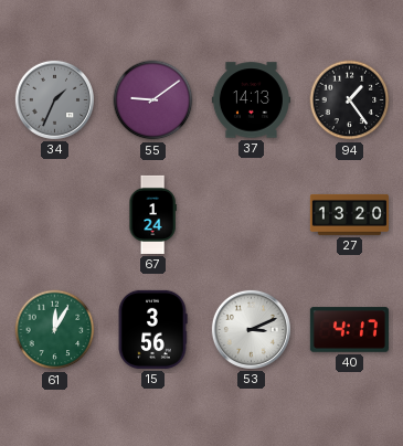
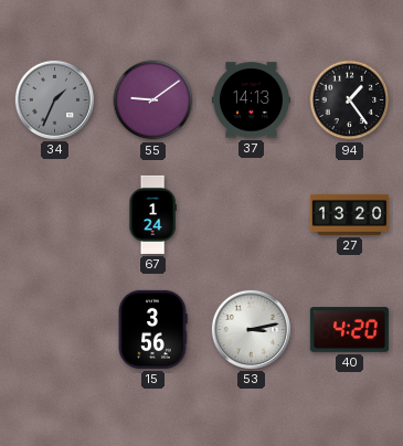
61: 12:05 -> none
53: 3:11 -> 3:13
40: 4:17 -> 4:20
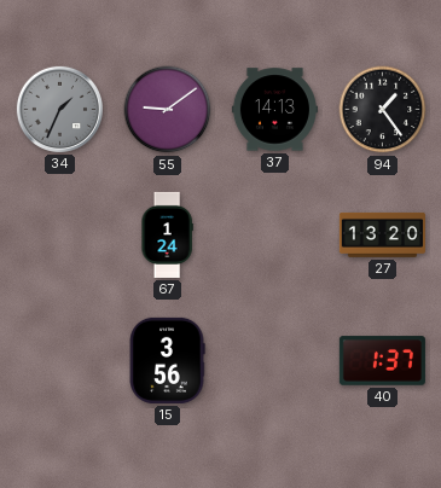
53: 3:13 -> none
40: 4:20 -> 1:37
